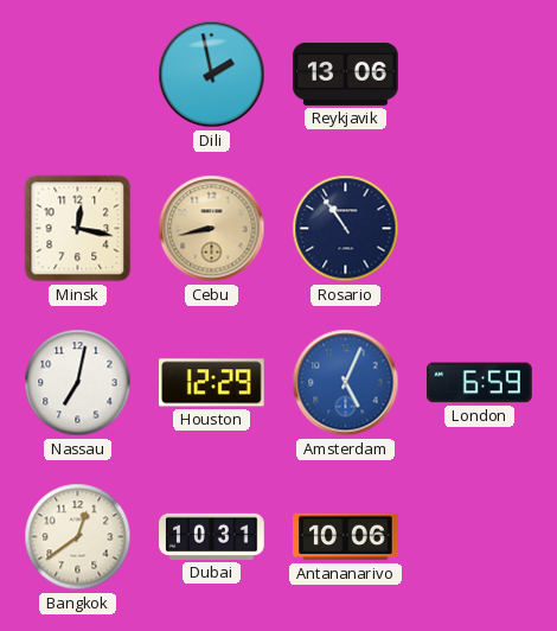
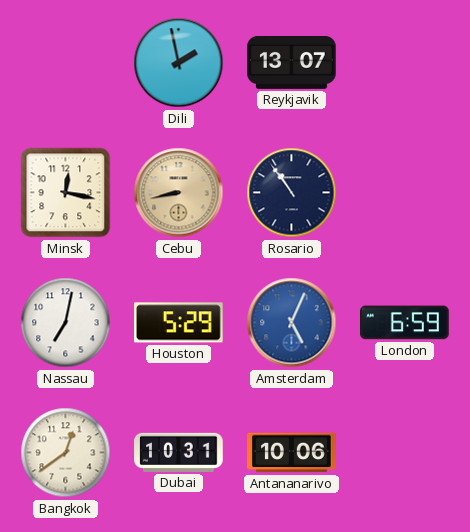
Reykjavik: 13:06 -> 13:07
Houston: 12:29 -> 5:29
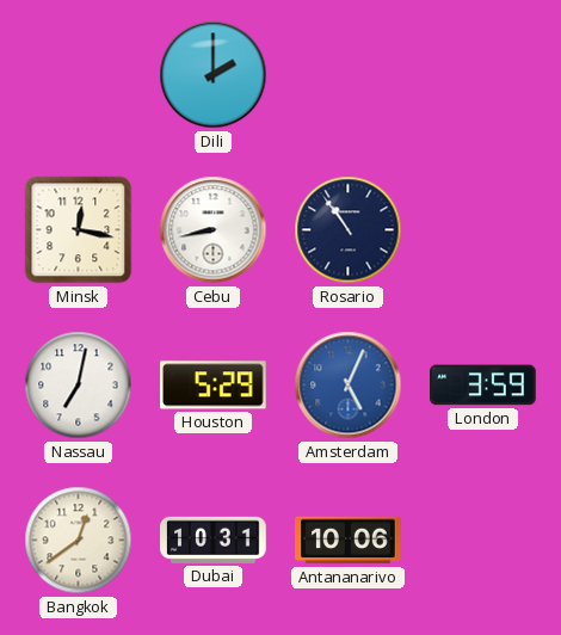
Dili: 1:58 -> 2:00
Reykjavik: 13:07 -> none
Cebu dial: champagne -> white
London: 6:59 -> 3:59
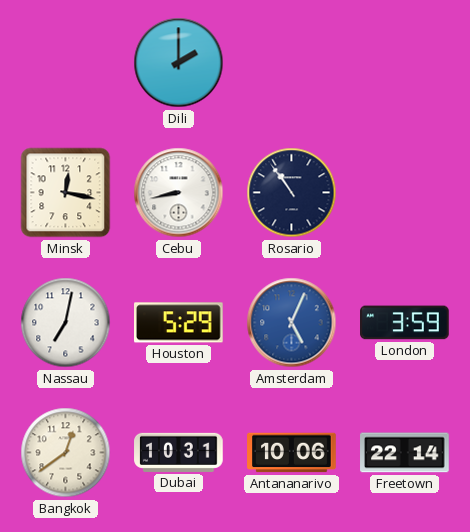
Freetown: none -> 22:14
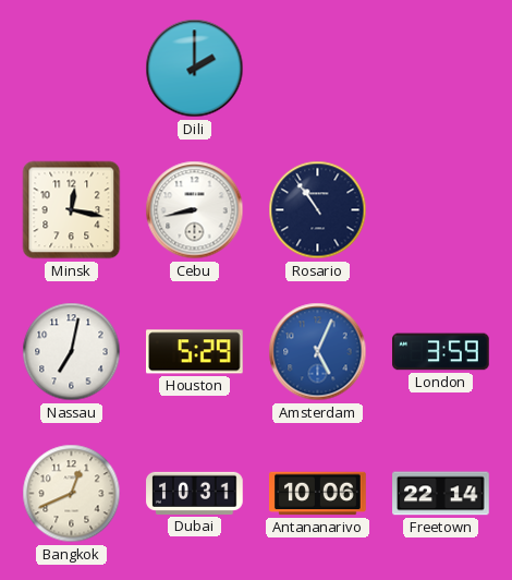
Bangkok: 12:39 -> 12:41
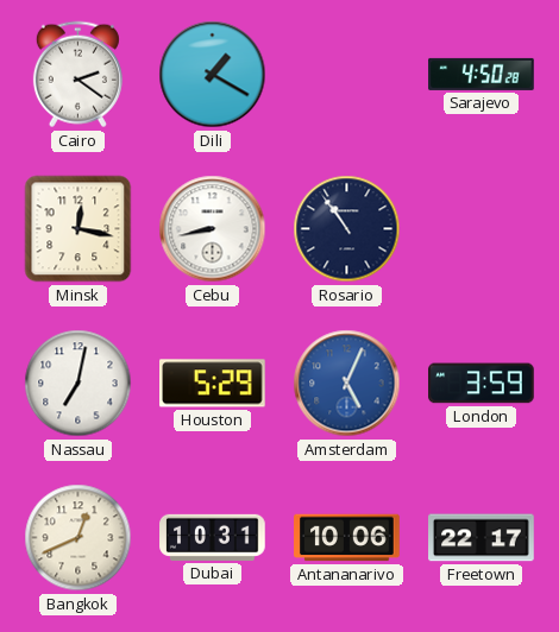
Cairo: none -> 2:21
Dili: 2:00 -> 1:20
Sarajevo: none -> 4:50
Freetown: 22:14 -> 22:17
